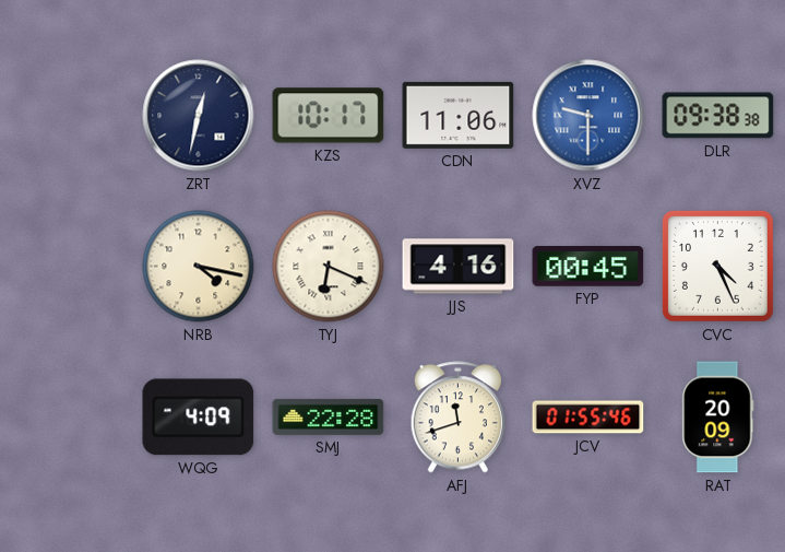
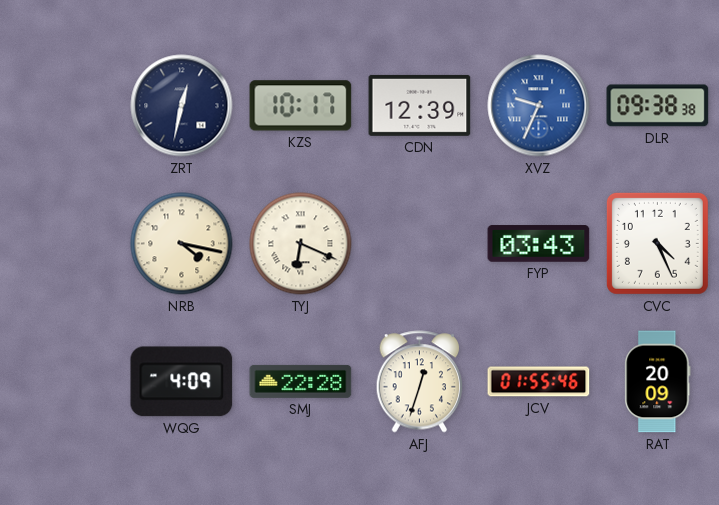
CDN: 11:06 -> 12:39
XVZ: 9:30 -> 9:34
JJS: 4:16 -> none
FYP: 00:45 -> 03:43
AFJ: 11:42 -> 12:33
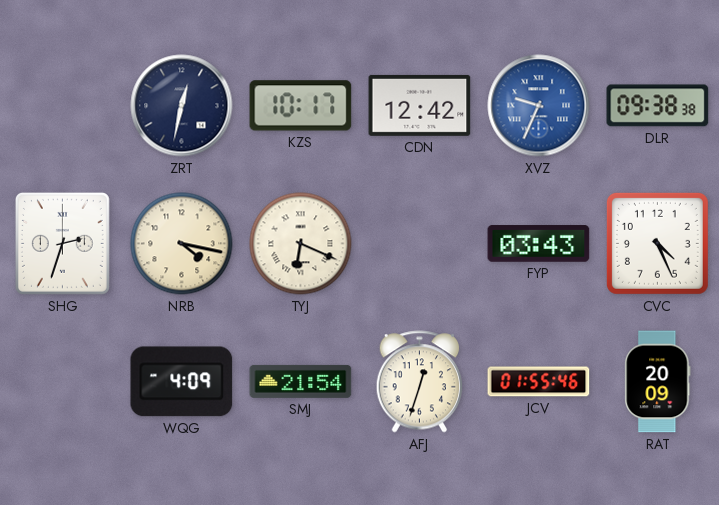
CDN: 12:39 -> 12:42
SHG: none -> 2:33
SMJ: 22:28 -> 21:54
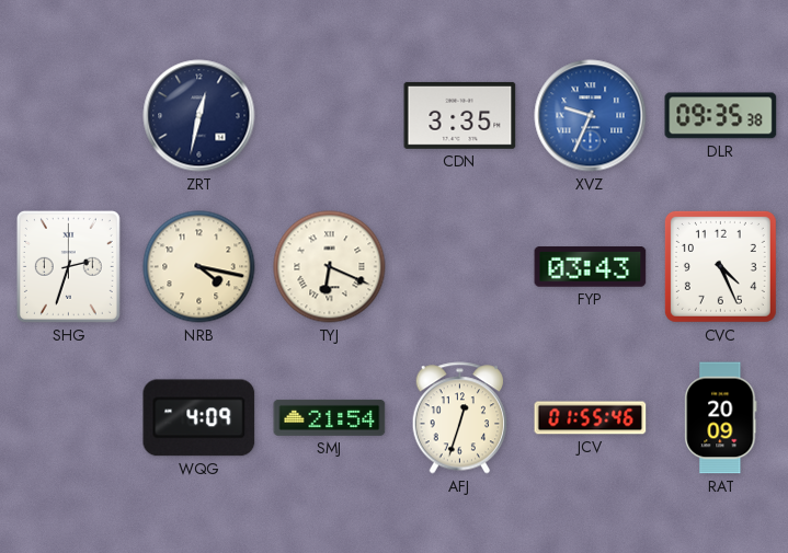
KZS: 10:17 -> none
CDN: 12:42 -> 3:35
DLR: 09:38 -> 09:35
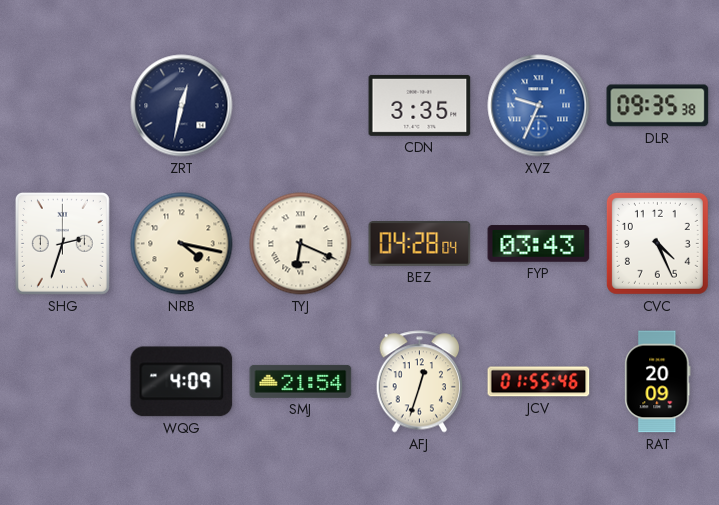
BEZ: none -> 04:28
